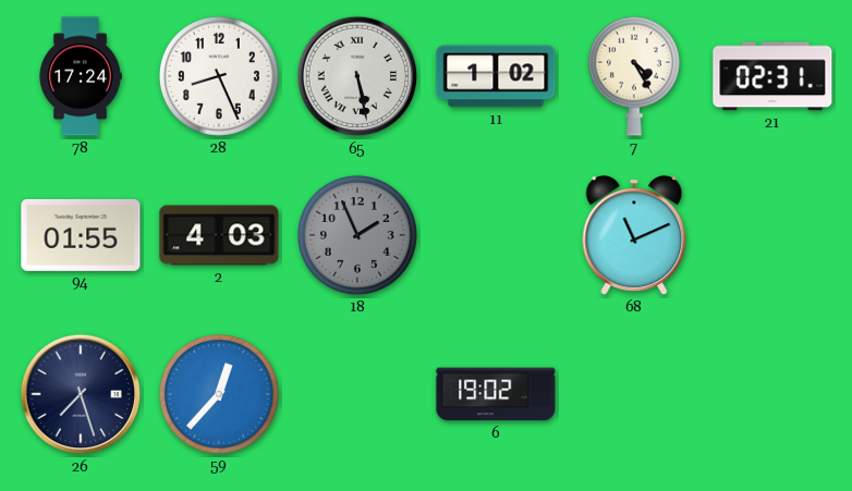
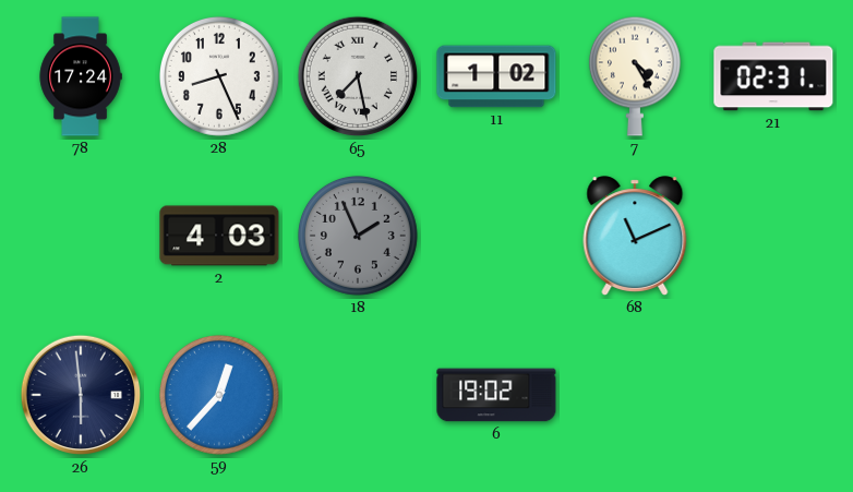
65: 5:28 -> 7:28
94: 01:55 -> none
26: 7:27 -> 5:59
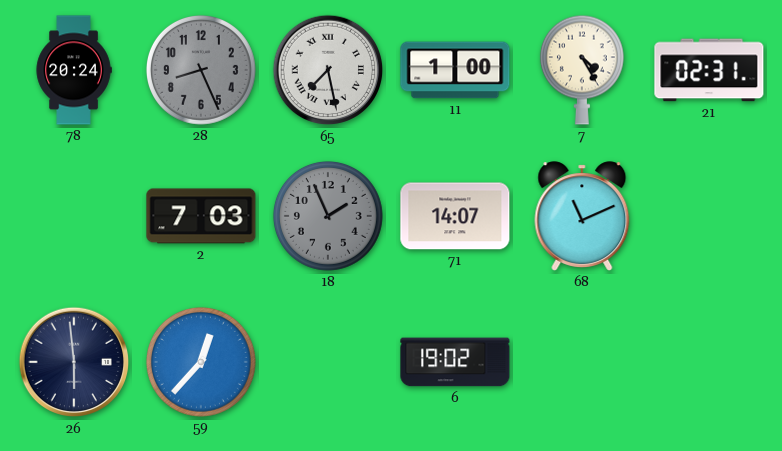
78: 17:24 -> 20:24
28 dial: white -> grey
11: 1:02 -> 1:00
2: 4:03 -> 7:03
71: none -> 14:07
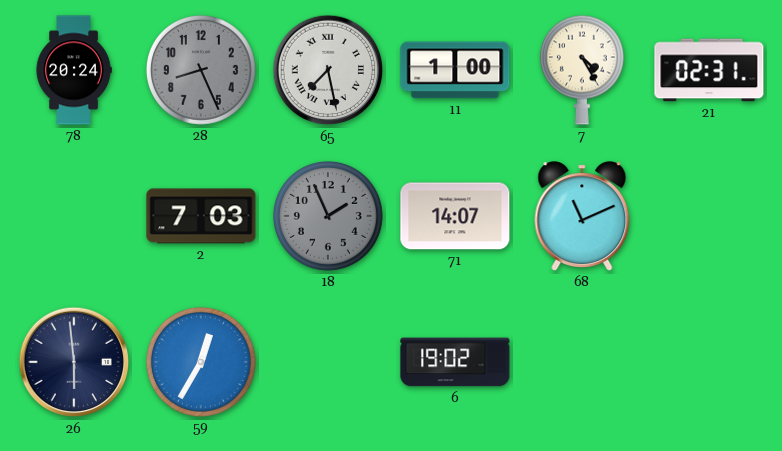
59: 12:37 -> 12:35
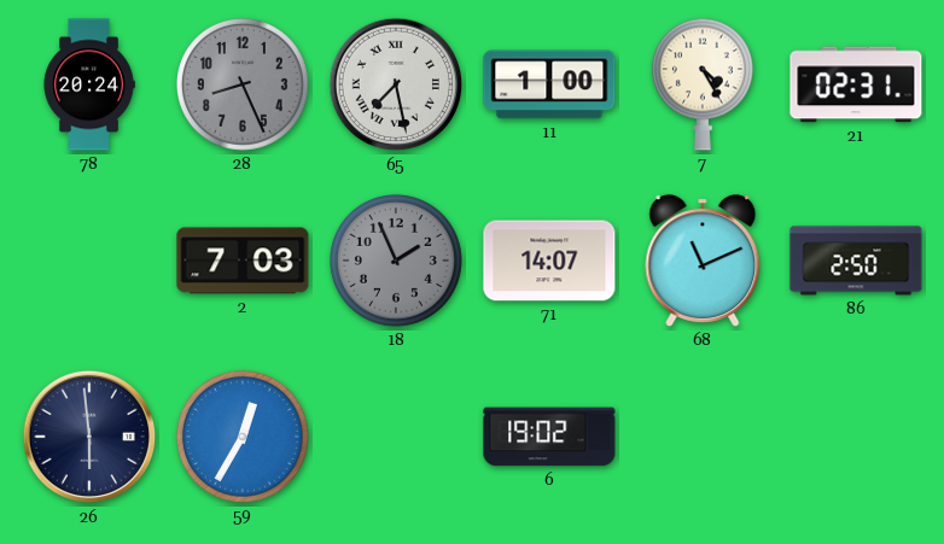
86: none -> 2:50
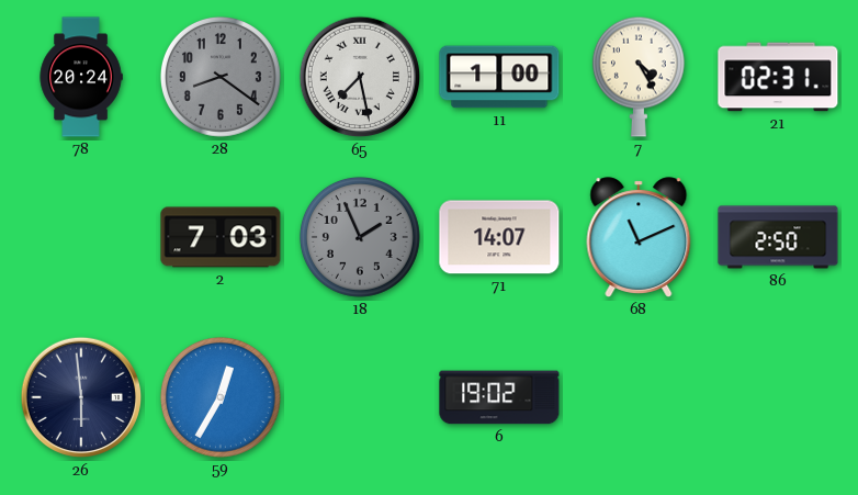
28: 8:26 -> 8:21
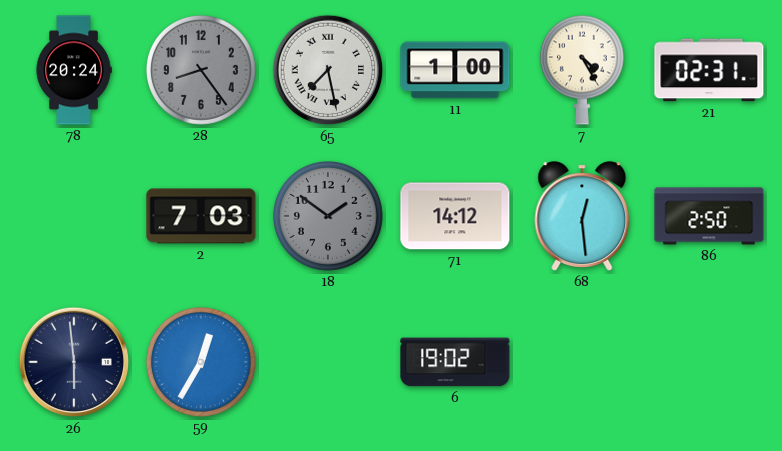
28: 8:21 -> 8:24
18: 1:56 -> 1:51
71: 14:07 -> 14:12
68: 11:11 -> 12:29
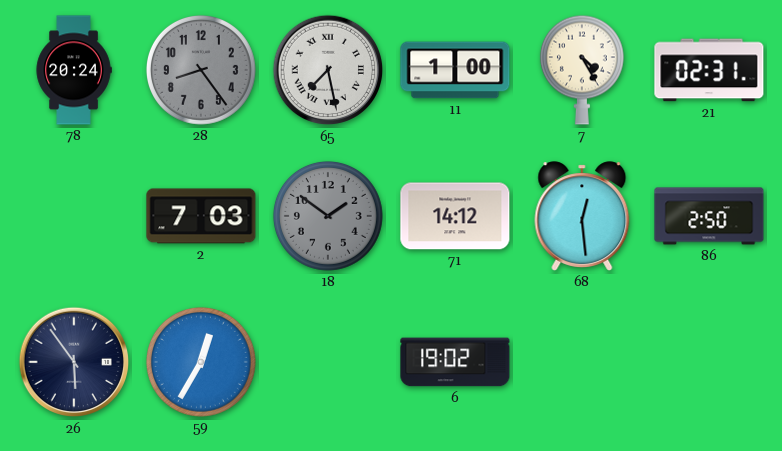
26: 5:59 -> 5:54
